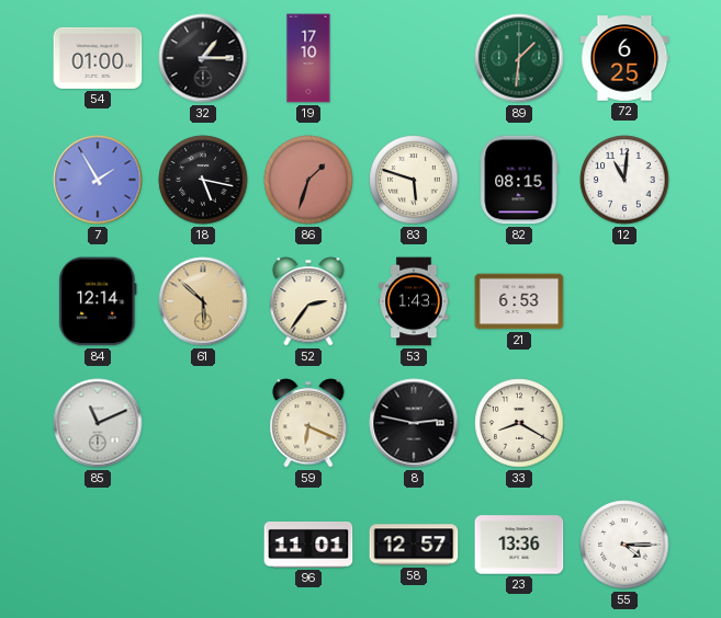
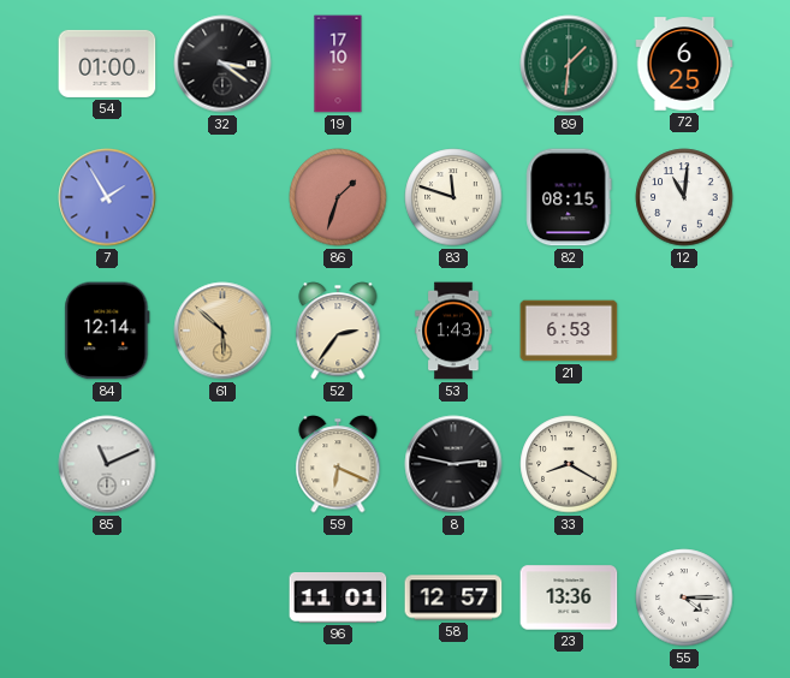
32: 1:15 -> 3:21
18: 5:17 -> none
83: 5:48 -> 11:48
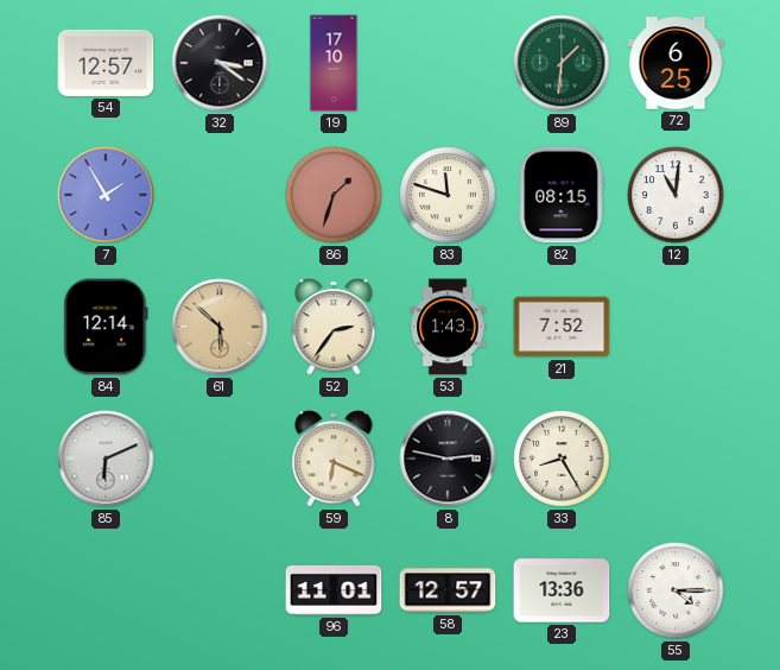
54: 01:00 -> 12:57
21: 6:53 -> 7:52
85: 11:11 -> 6:11
33: 8:20 -> 8:25
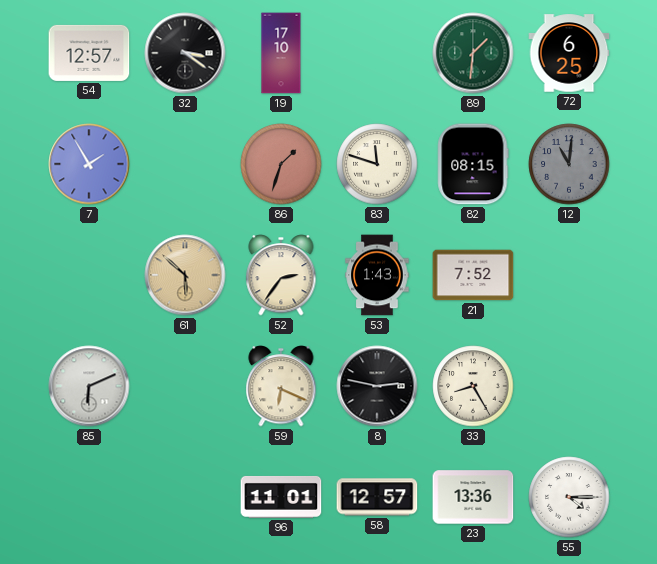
12 dial: white -> grey
84: 12:14 -> none
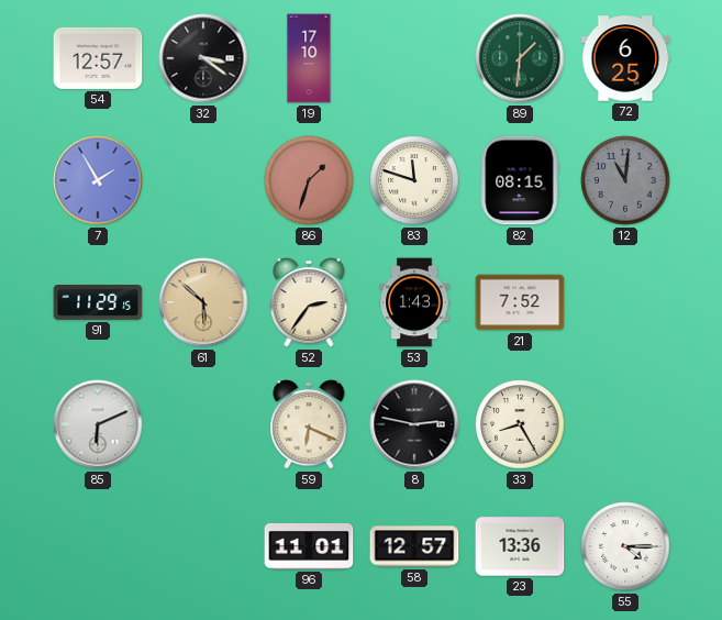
91: none -> 11:29
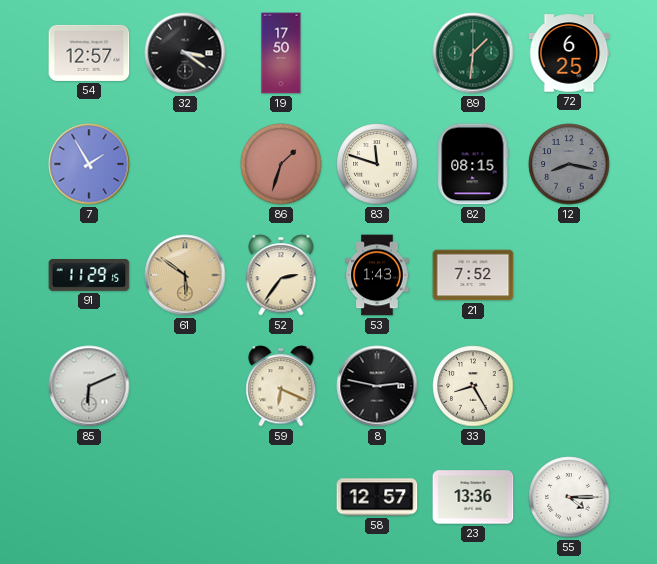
19: 17:10 -> 17:50
12: 11:01 -> 8:17
61: 5:52 -> 5:51
96: 11:01 -> none
